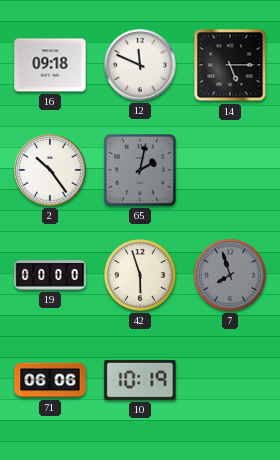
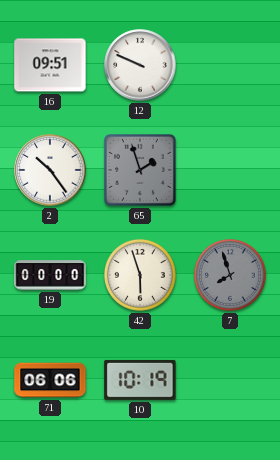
16: 09:18 -> 09:51
12: 11:49 -> 9:49
14: 5:15 -> none
65: 2:02 -> 1:57
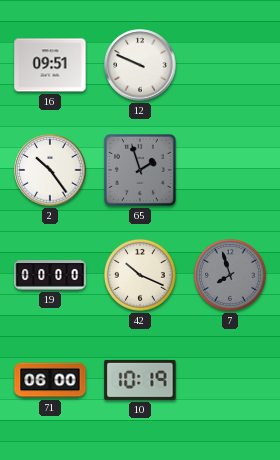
42: 5:57 -> 10:19
71: 06:06 -> 06:00
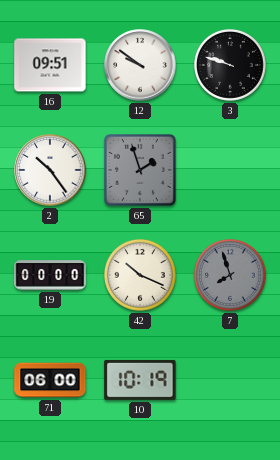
12: 9:49 -> 9:51
3: none -> 9:48
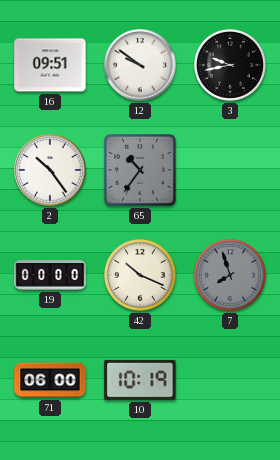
3: 9:48 -> 9:43
65: 1:57 -> 10:36
